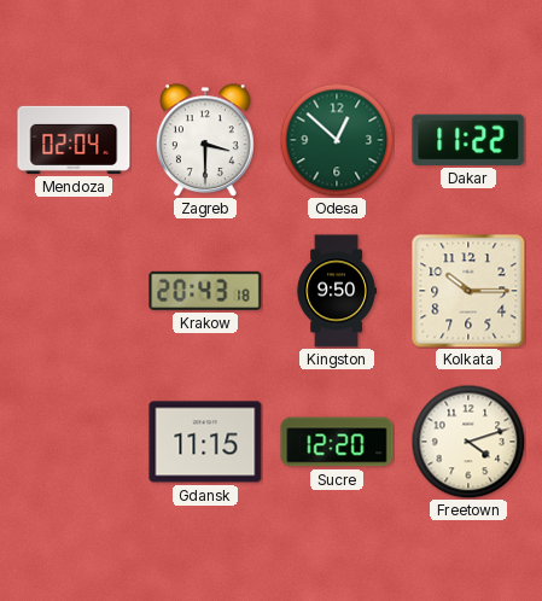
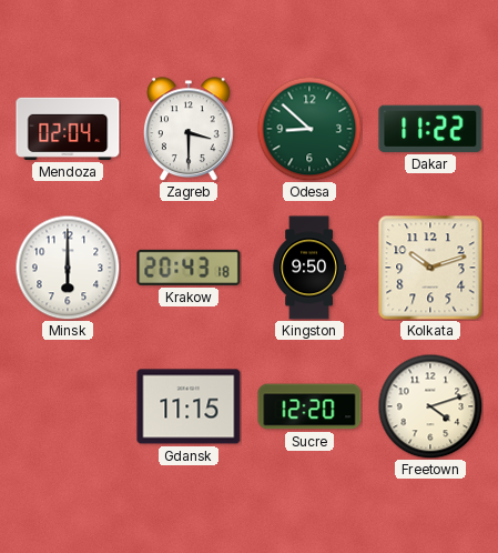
Odesa: 12:52 -> 8:52
Minsk: none -> 6:00
Kolkata: 10:15 -> 10:12
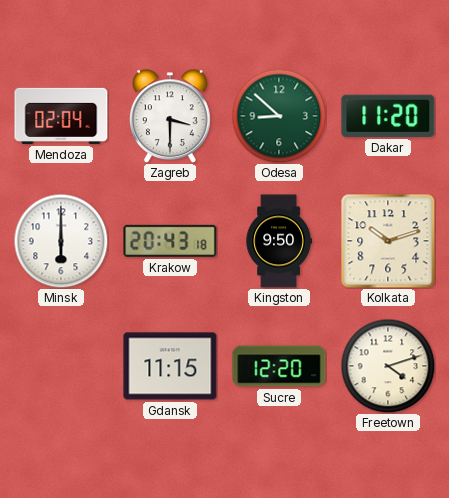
Dakar: 11:22 -> 11:20
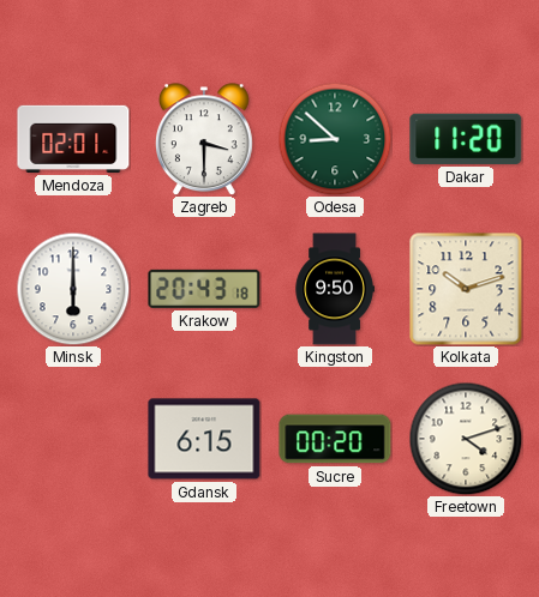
Mendoza: 02:04 -> 02:01
Gdansk: 11:15 -> 6:15
Sucre: 12:20 -> 00:20
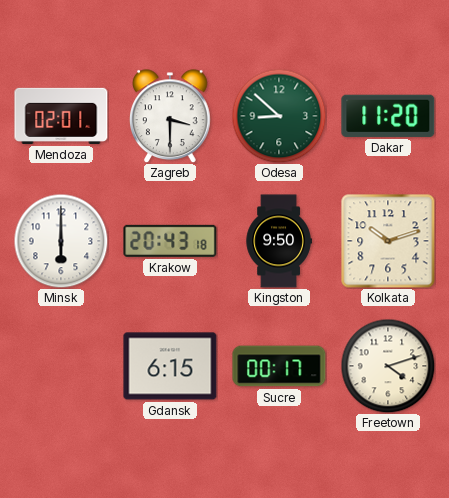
Sucre: 00:20 -> 00:17
